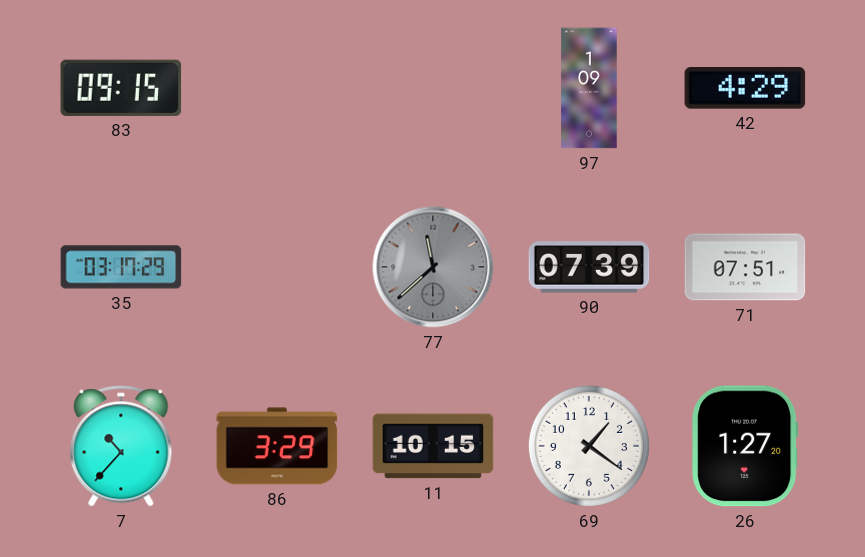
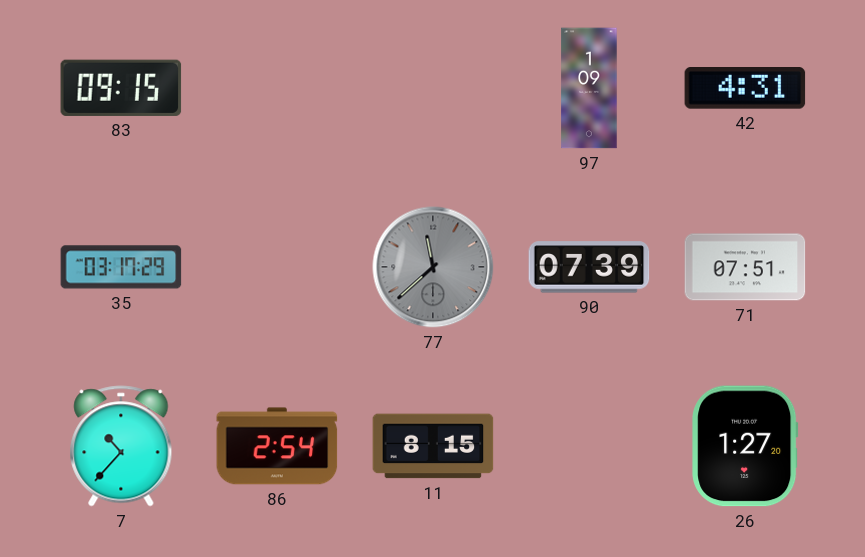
42: 4:29 -> 4:31
86: 3:29 -> 2:54
11: 10:15 -> 8:15
69: 1:21 -> none
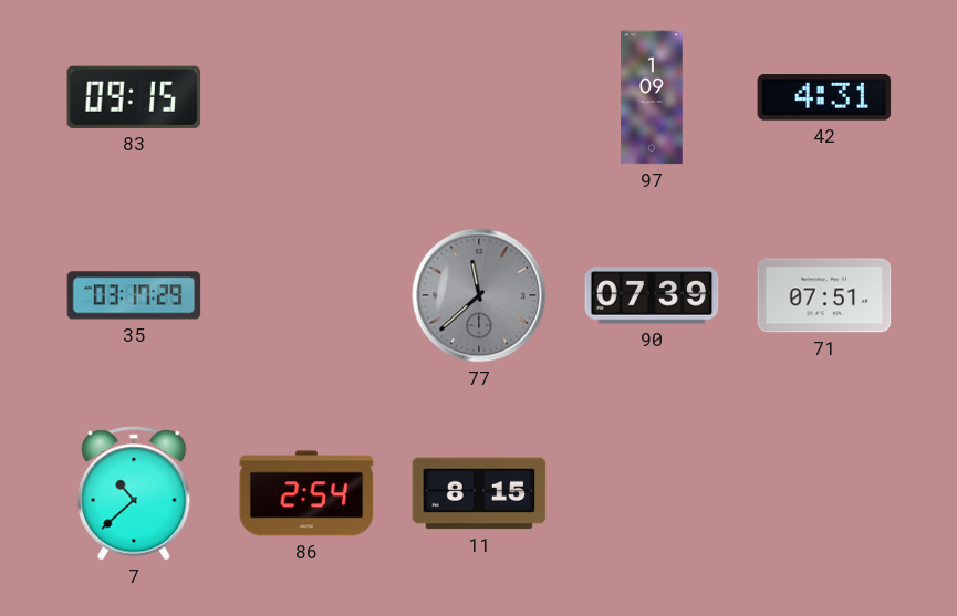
7: 10:37 -> 10:38
26: 1:27 -> none
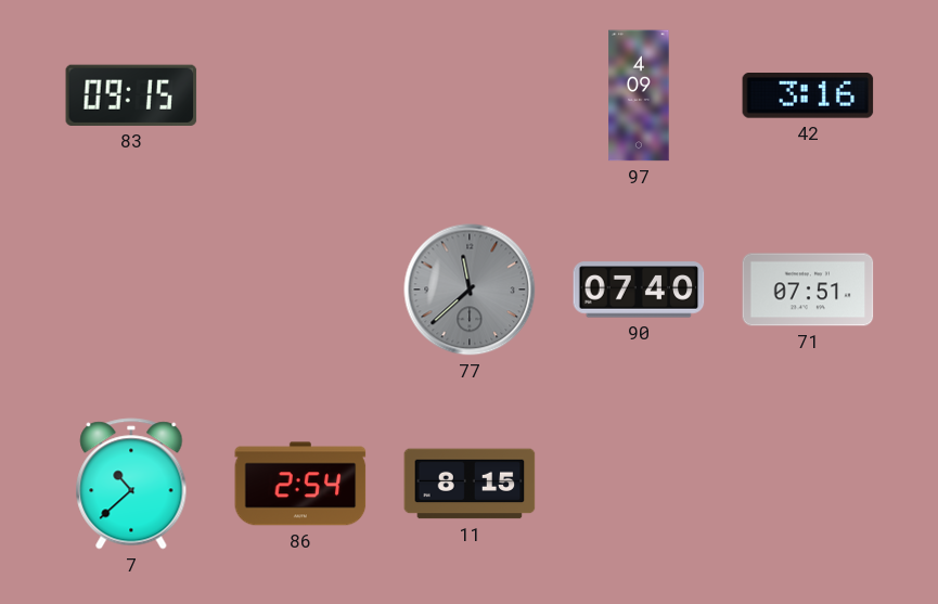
97: 1:09 -> 4:09
42: 4:31 -> 3:16
35: 03:17 -> none
90: 07:39 -> 07:40
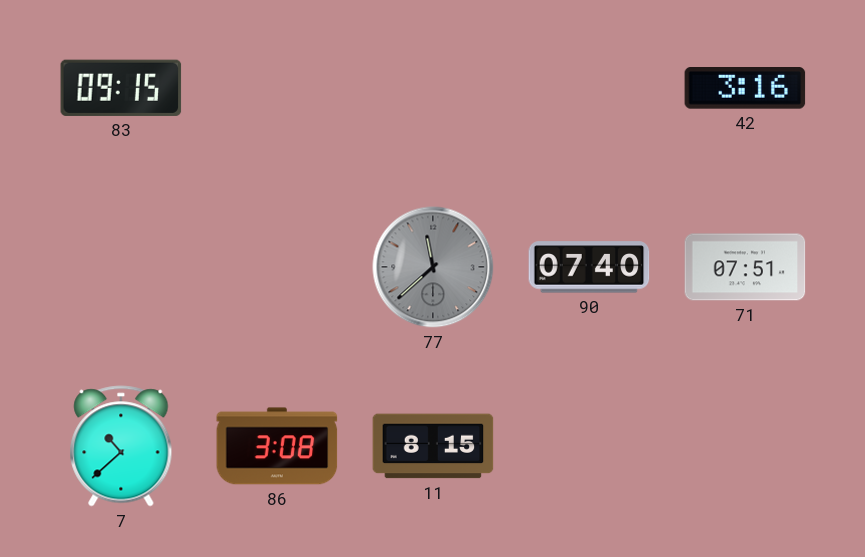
97: 4:09 -> none
86: 2:54 -> 3:08
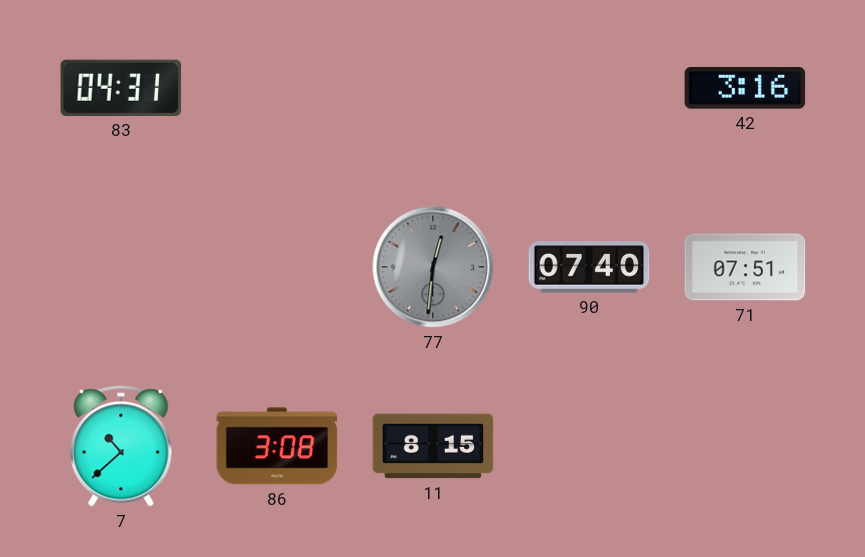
83: 09:15 -> 04:31
77: 11:38 -> 12:31
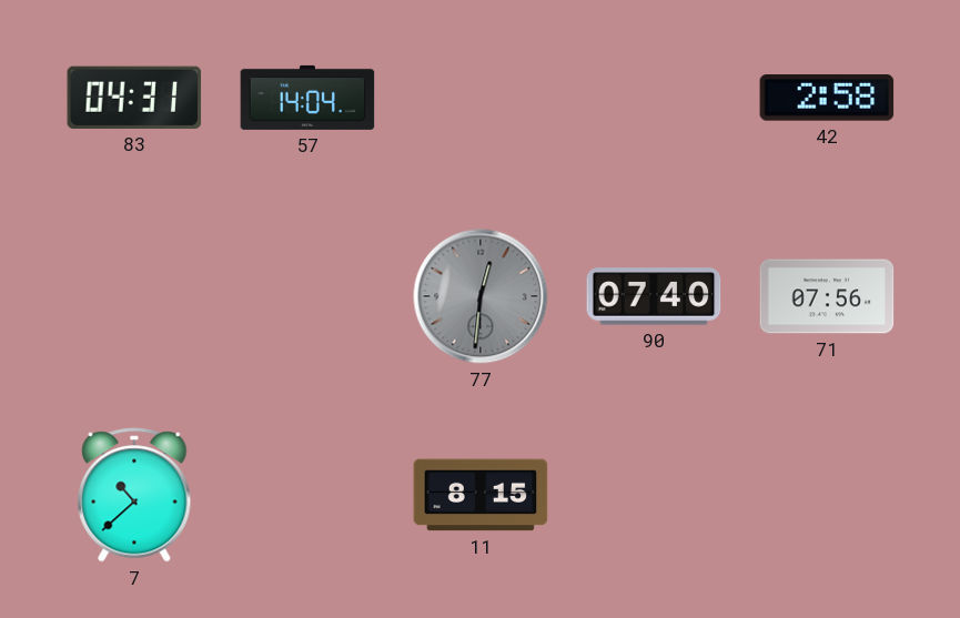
57: none -> 14:04
42: 3:16 -> 2:58
71: 07:51 -> 07:56
86: 3:08 -> none
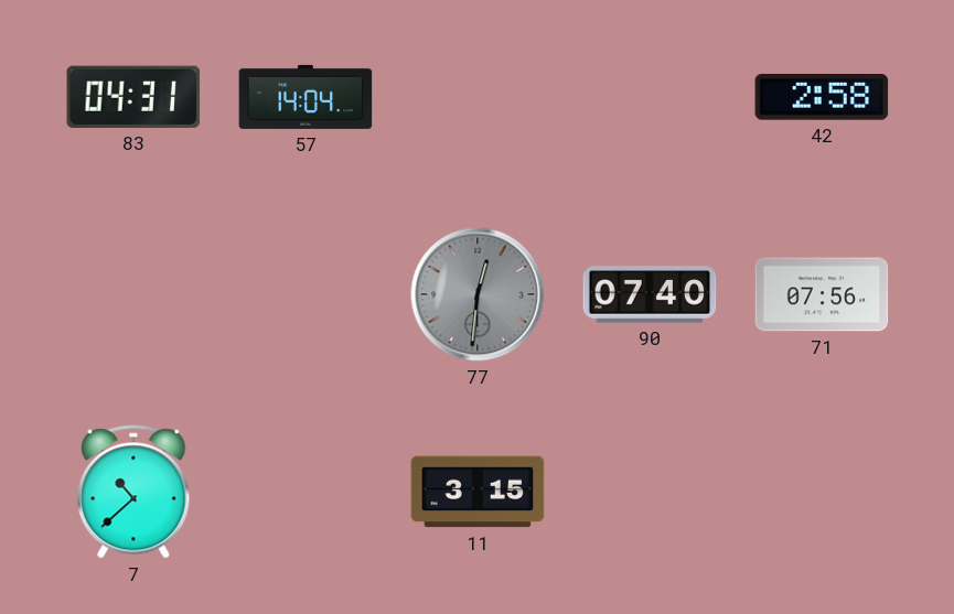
11: 8:15 -> 3:15
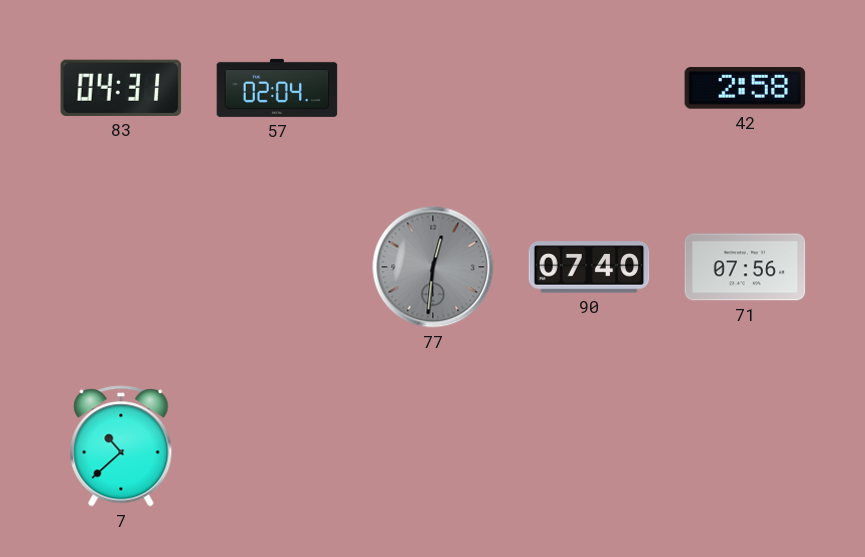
57: 14:04 -> 02:04
11: 3:15 -> none
